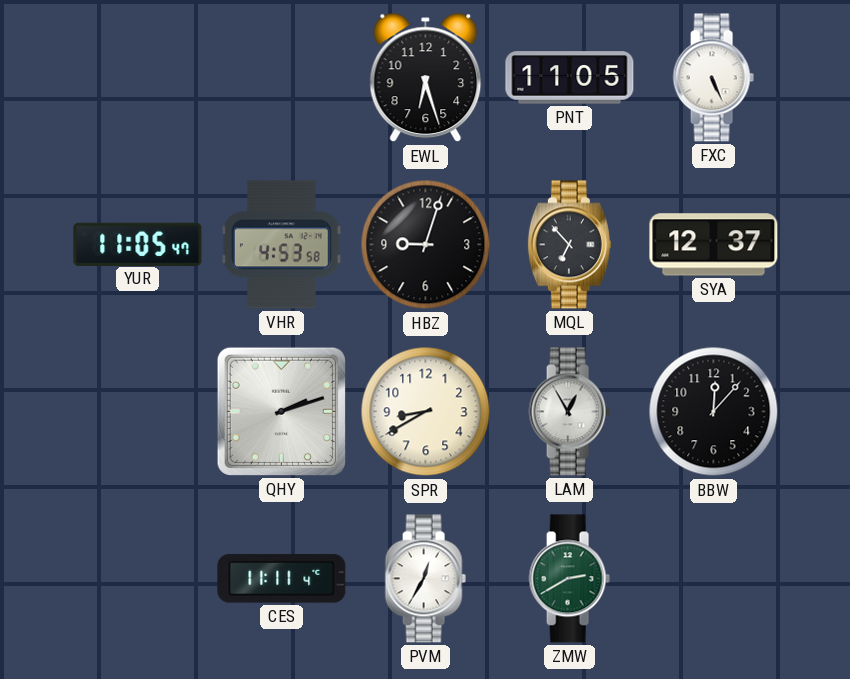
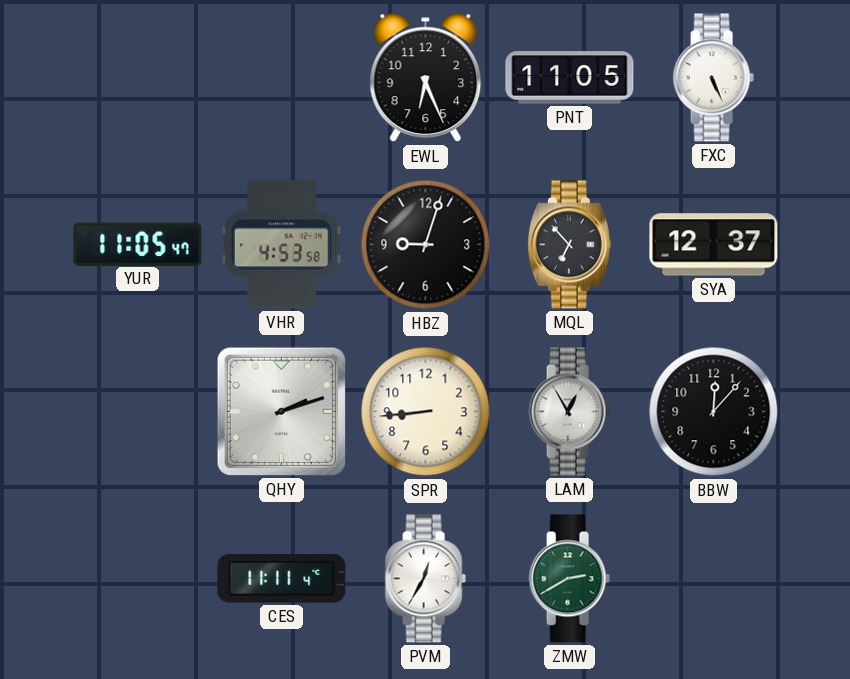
EWL: 6:27 -> 6:26
SPR: 8:40 -> 8:44
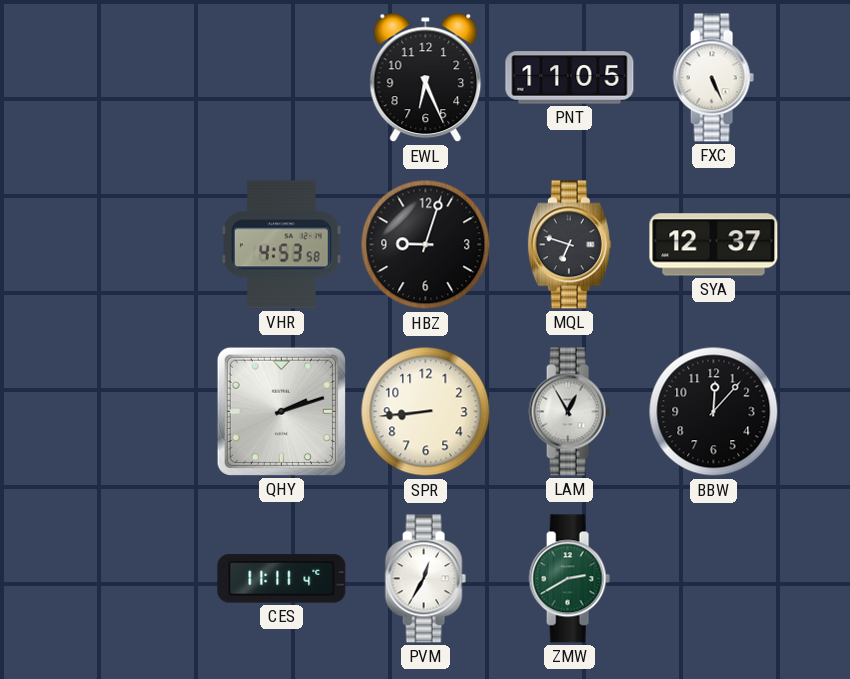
YUR: 11:05 -> none
MQL: 6:53 -> 6:48
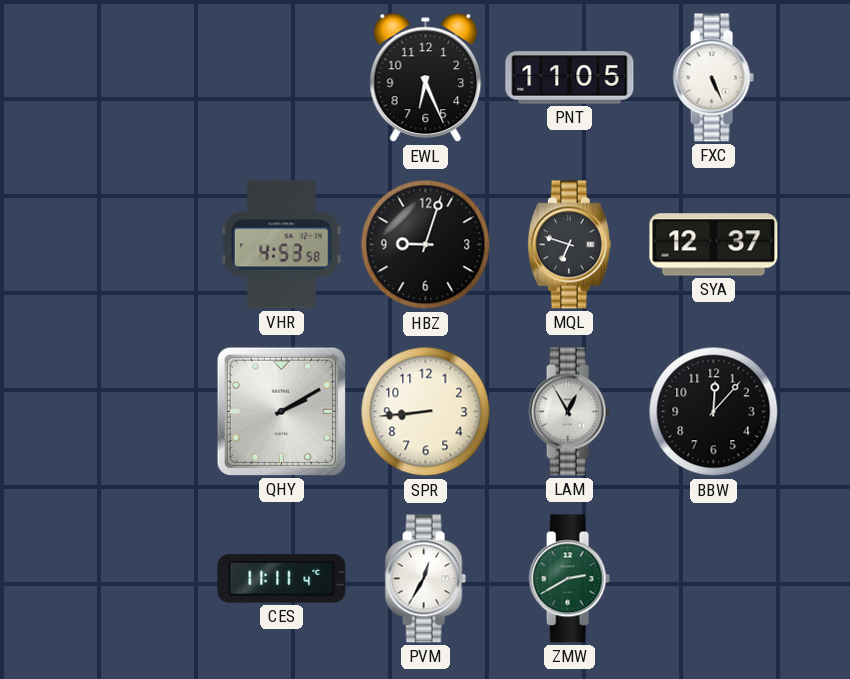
QHY: 2:12 -> 2:10
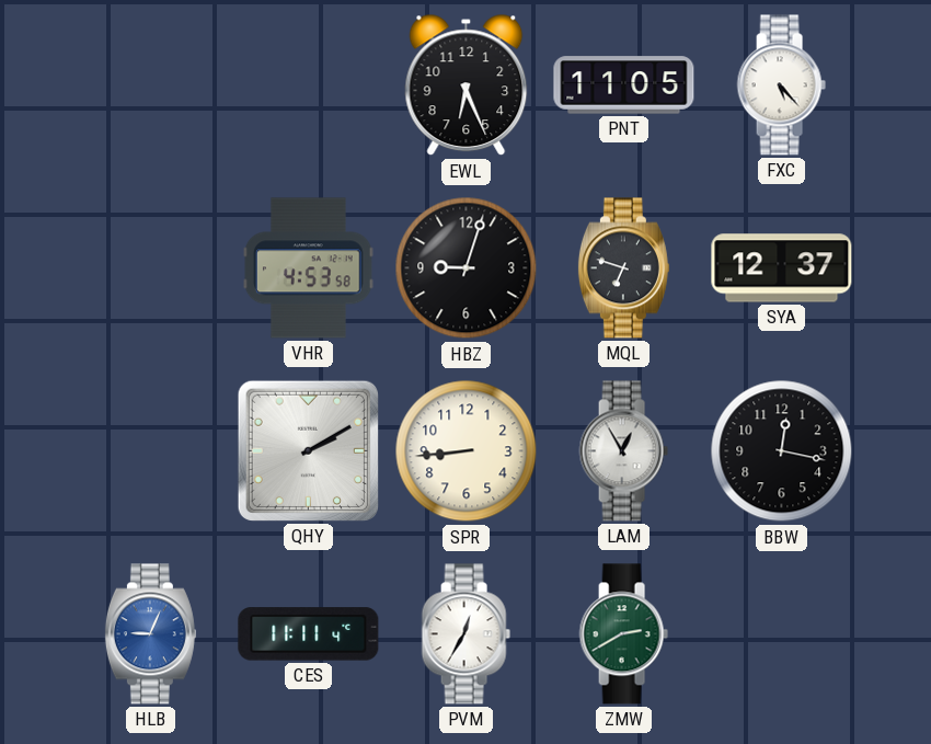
FXC: 5:26 -> 5:23
BBW: 12:07 -> 12:17
HLB: none -> 9:04
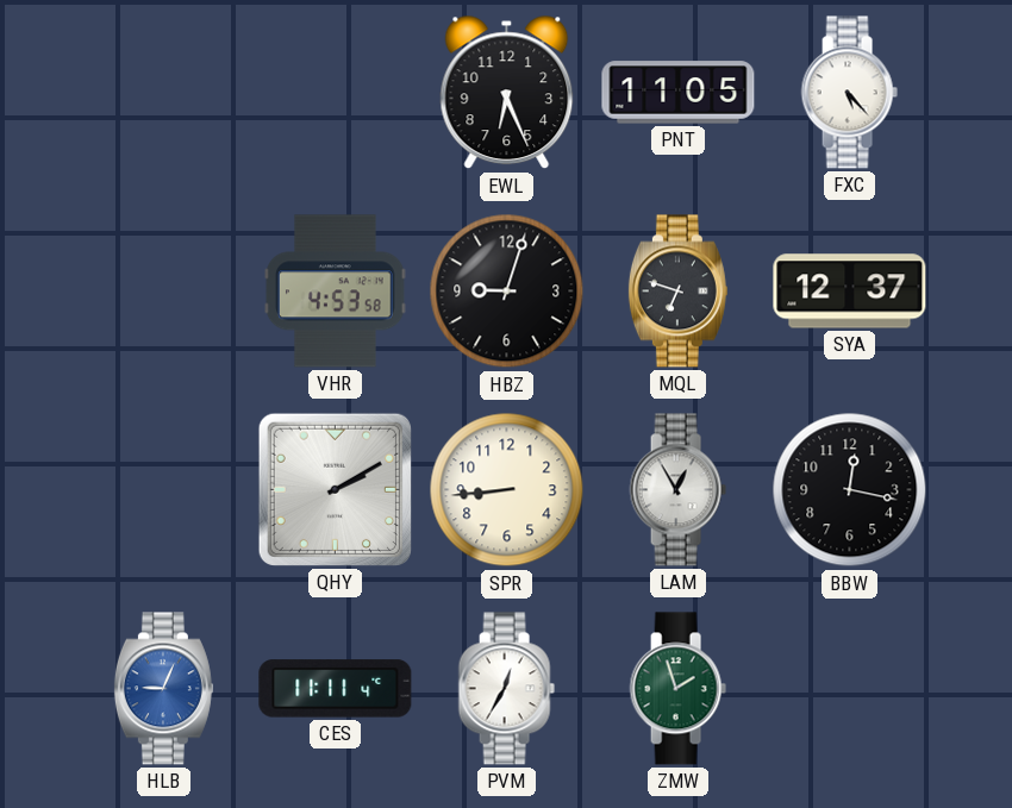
ZMW: 2:40 -> 1:57
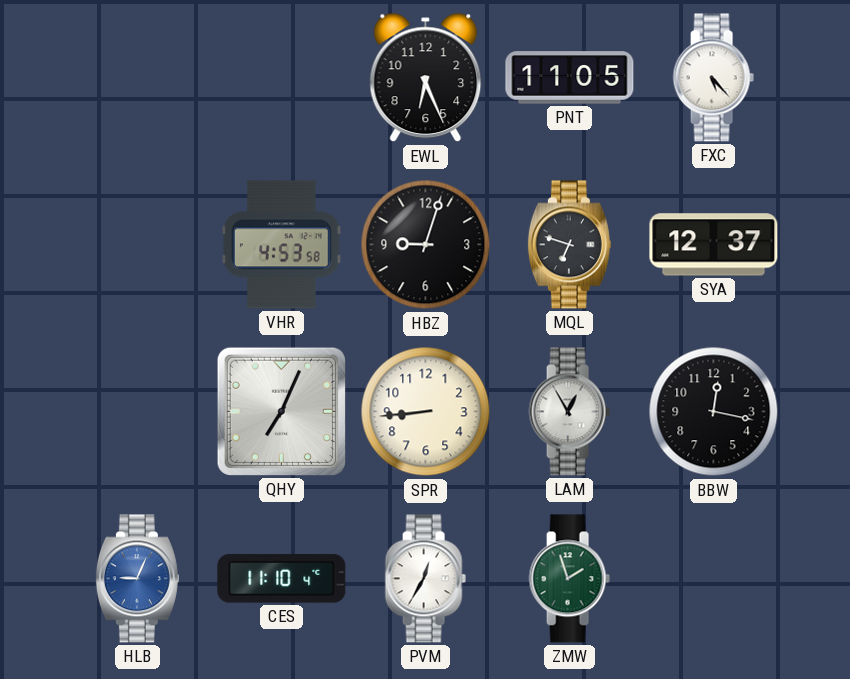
QHY: 2:10 -> 7:04
CES: 11:11 -> 11:10
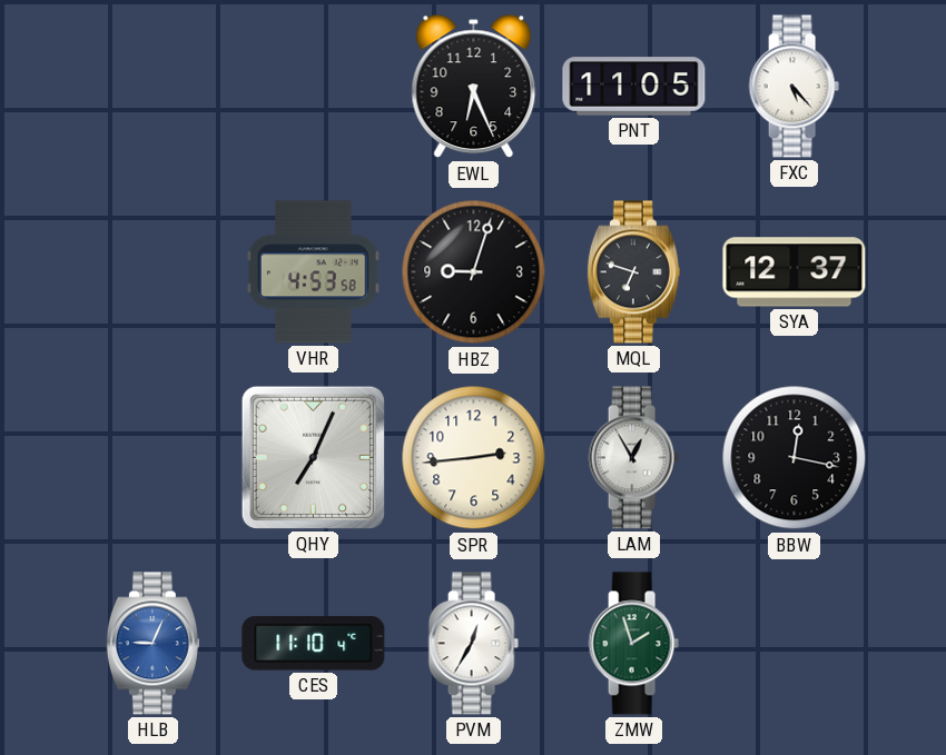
SPR: 8:44 -> 2:44
